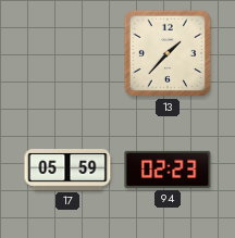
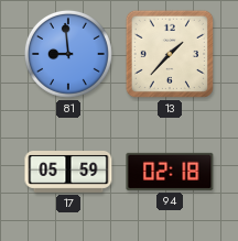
81: none -> 8:59
94: 02:23 -> 02:18
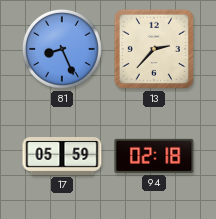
81: 8:59 -> 8:26
13: 1:37 -> 2:37
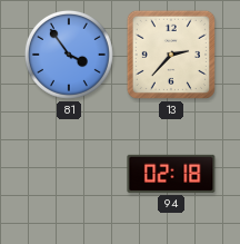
81: 8:26 -> 3:54
17: 05:59 -> none
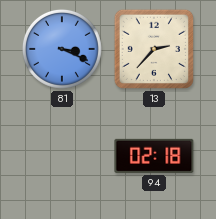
81: 3:54 -> 3:19
